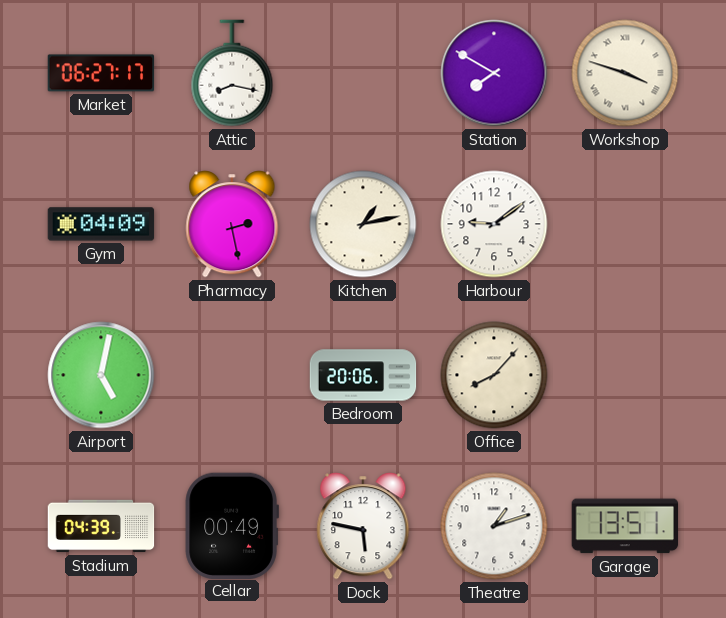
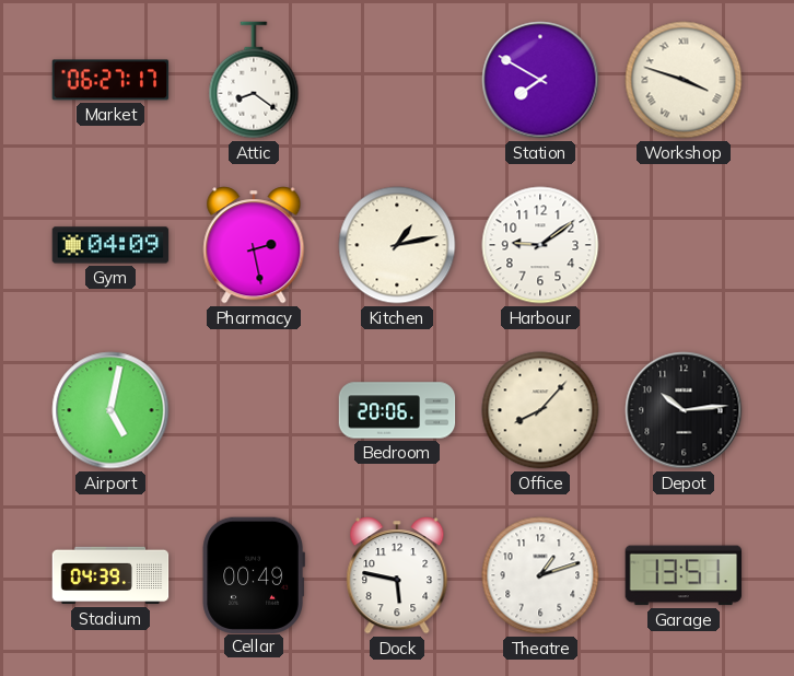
Attic: 8:17 -> 8:21
Depot: none -> 10:14
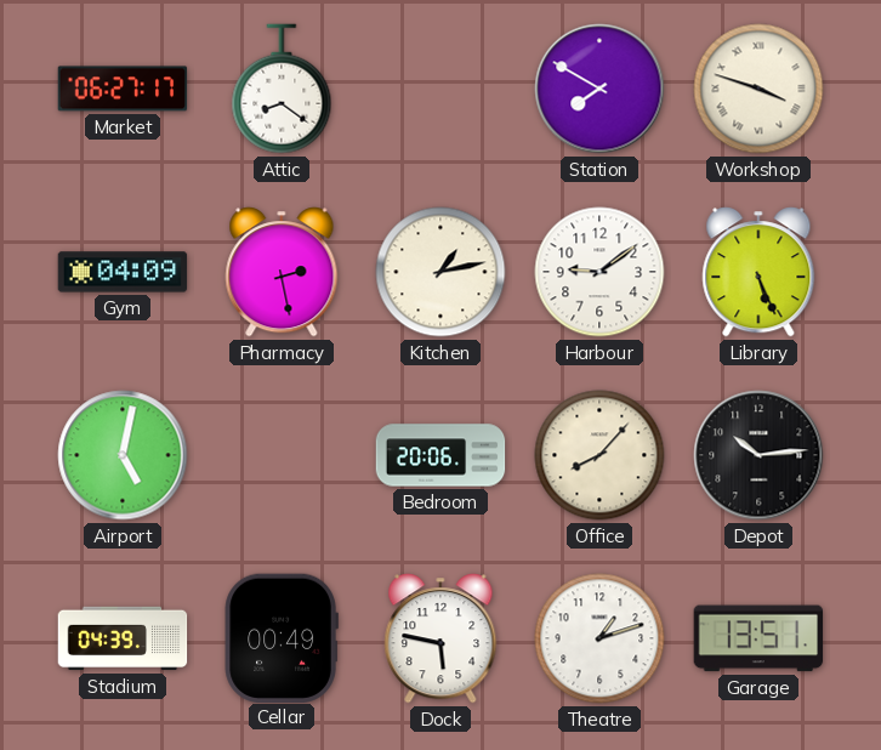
Library: none -> 5:26
